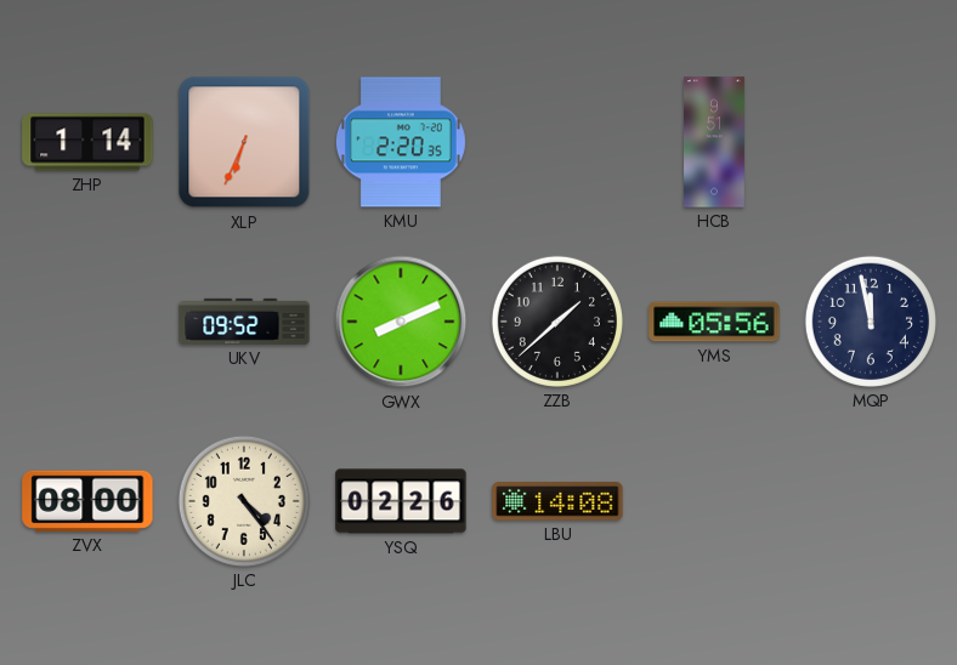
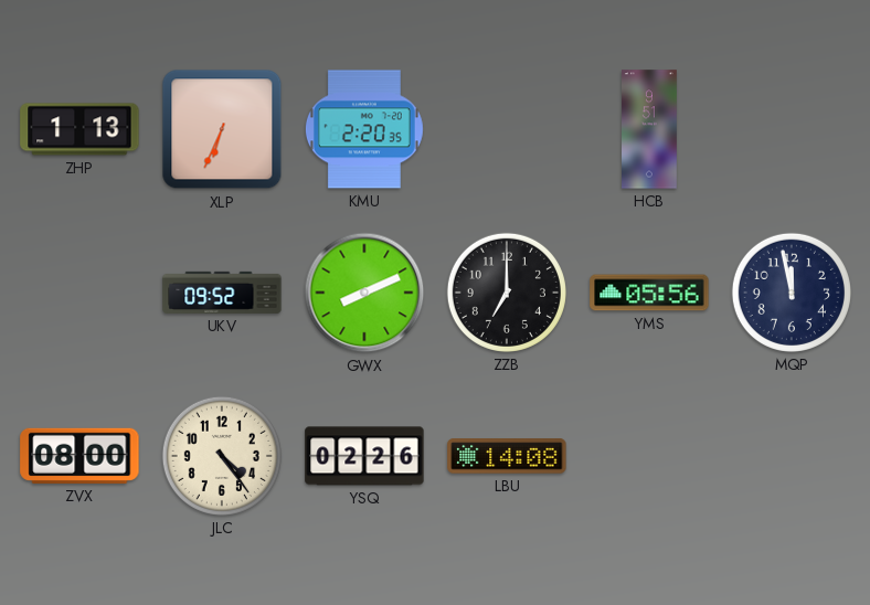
ZHP: 1:14 -> 1:13
ZZB: 1:38 -> 7:00
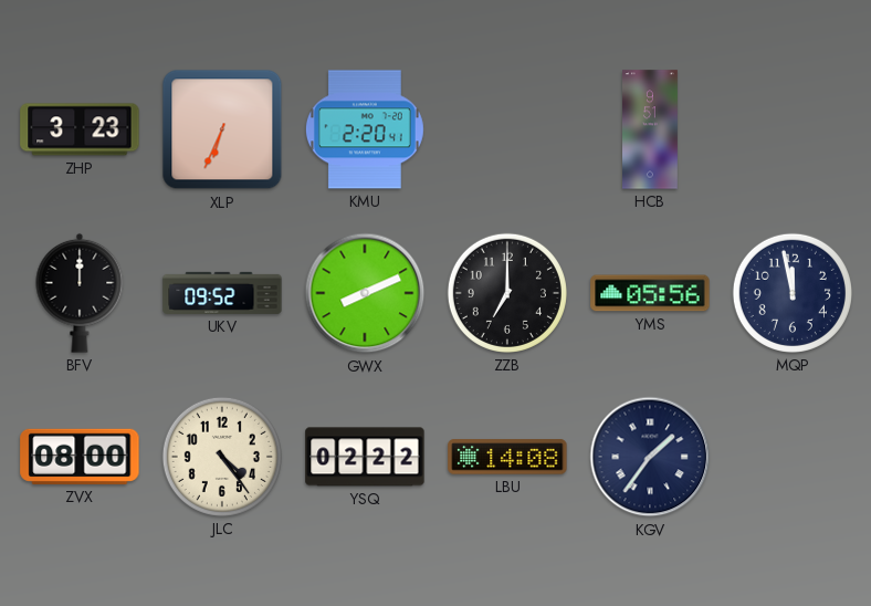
ZHP: 1:13 -> 3:23
KMU: 2:20:35 -> 2:20:41
BFV: none -> 12:00
YSQ: 02:26 -> 02:22
KGV: none -> 1:36
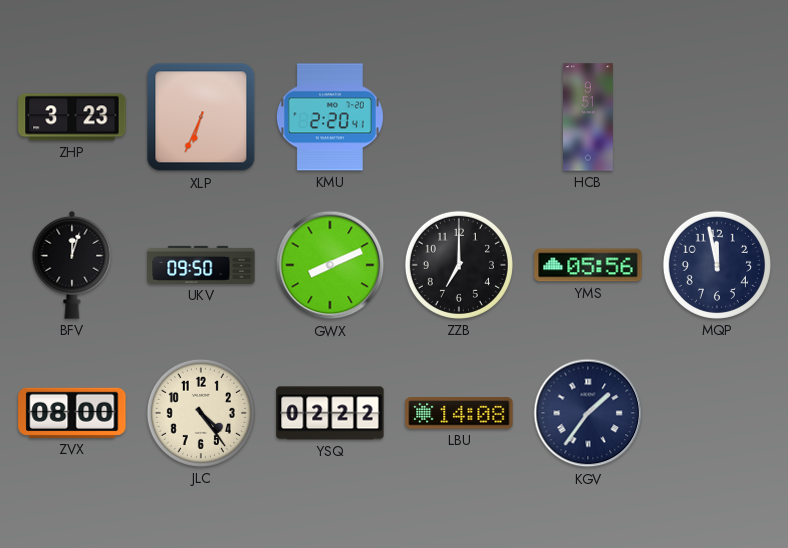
BFV: 12:00 -> 12:03
UKV: 09:52 -> 09:50
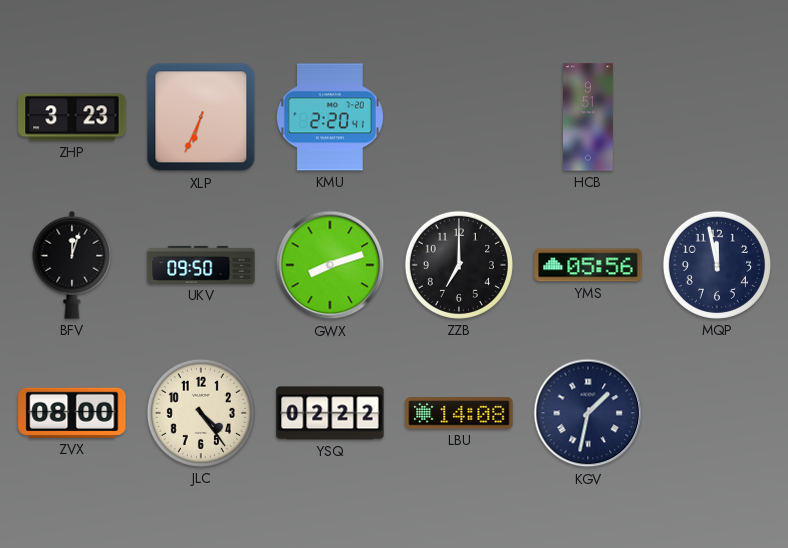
GWX: 8:11 -> 8:12
KGV: 1:36 -> 1:32
